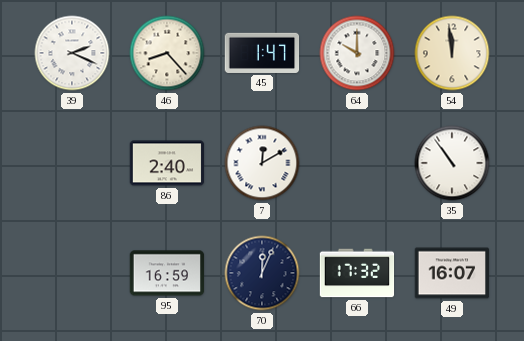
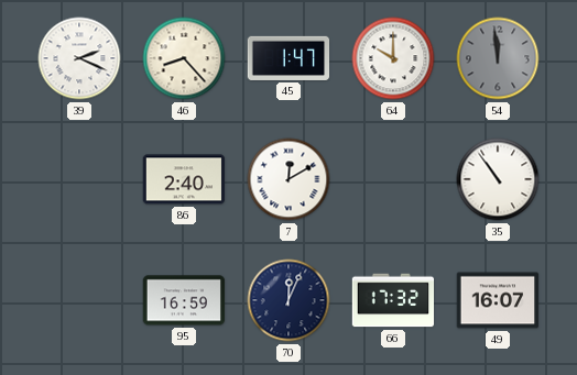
54 dial: cream -> grey
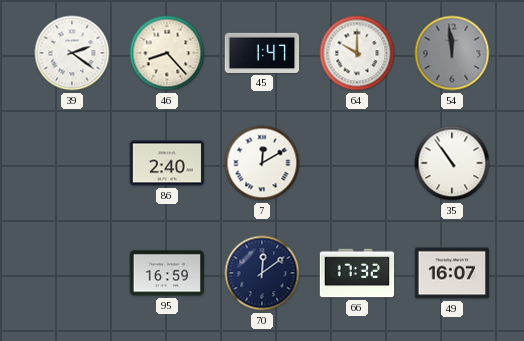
39: 2:19 -> 2:21
70: 12:04 -> 12:09
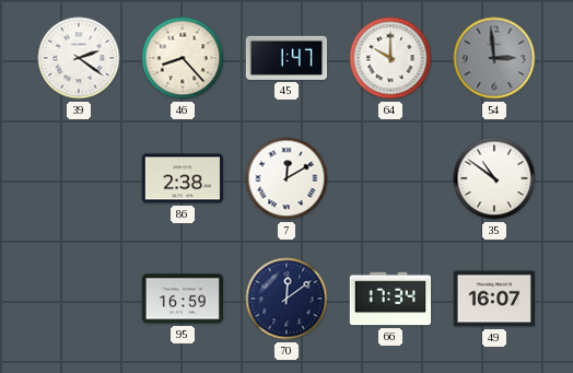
54: 11:59 -> 2:59
86: 2:40 -> 2:38
35: 10:54 -> 10:51
66: 17:32 -> 17:34
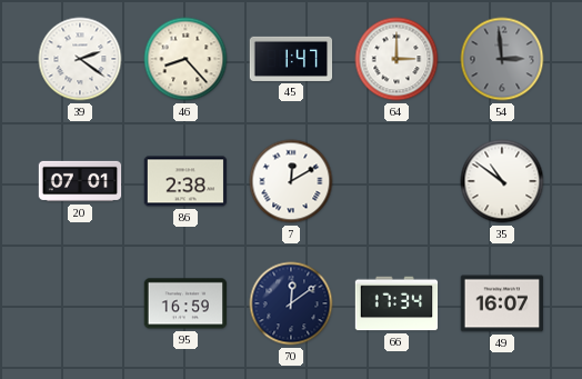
64: 10:00 -> 3:00
20: none -> 07:01
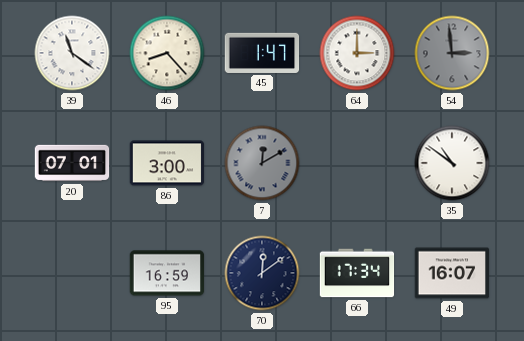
39: 2:21 -> 11:21
86: 2:38 -> 3:00
7 dial: white -> grey
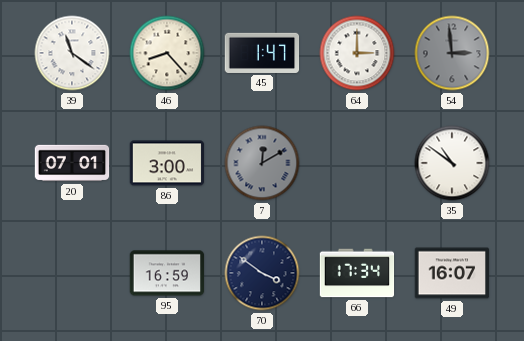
70: 12:09 -> 3:51
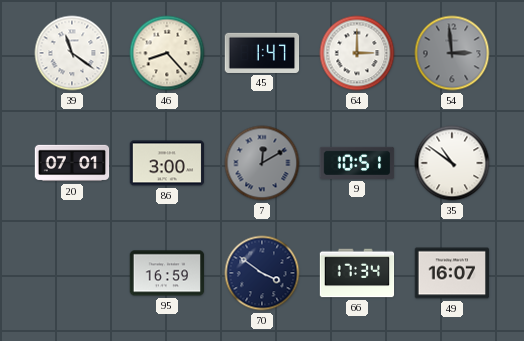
9: none -> 10:51
